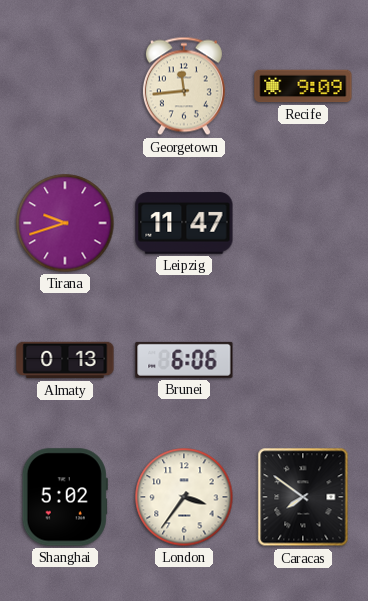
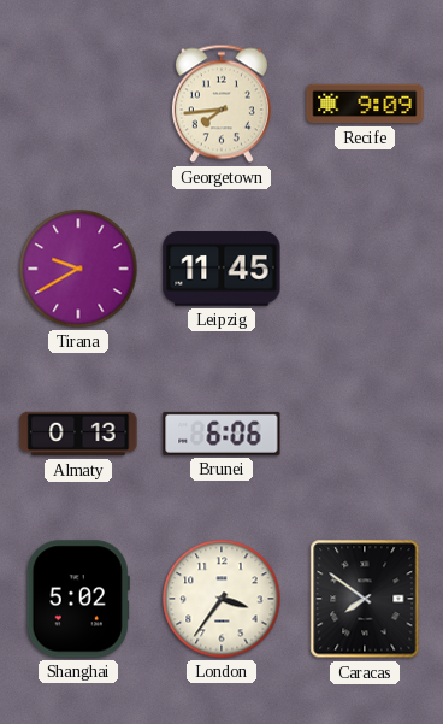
Georgetown: 11:44 -> 7:44
Tirana: 9:42 -> 9:40
Leipzig: 11:47 -> 11:45
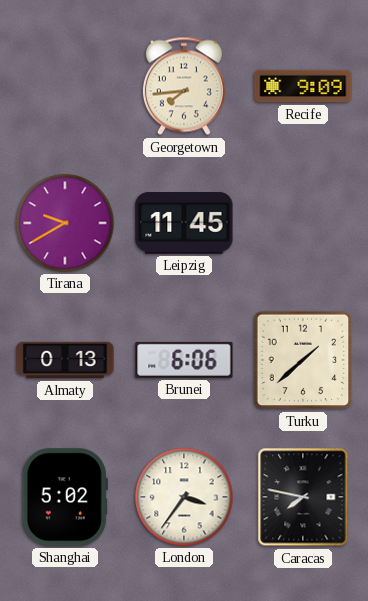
Turku: none -> 1:38
Caracas: 7:51 -> 7:47
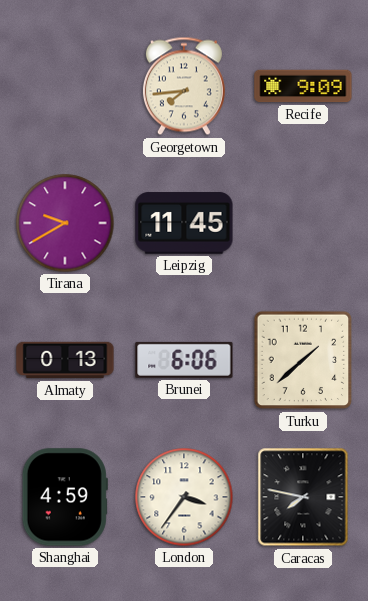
Shanghai: 5:02 -> 4:59
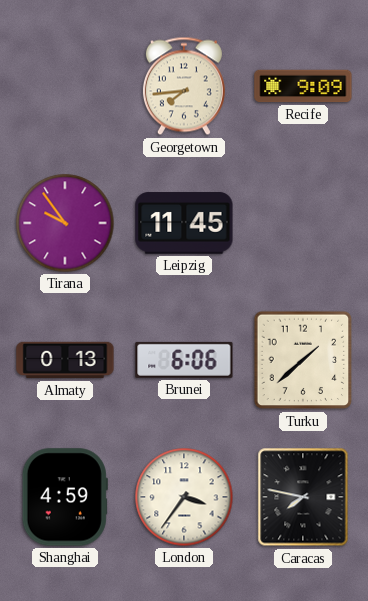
Tirana: 9:40 -> 9:54
